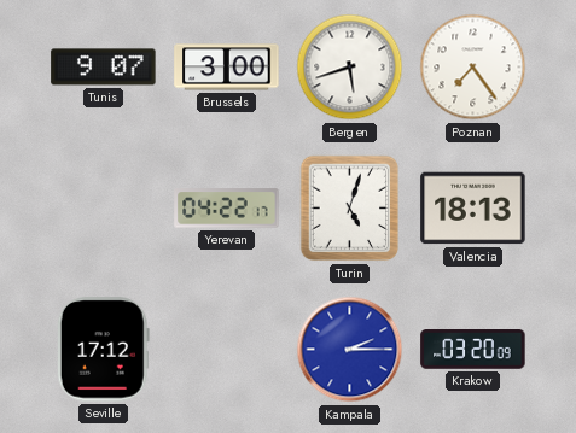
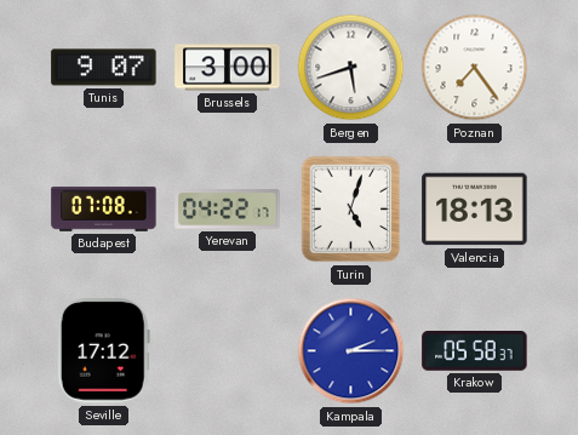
Budapest: none -> 07:08
Krakow: 03:20 -> 05:58
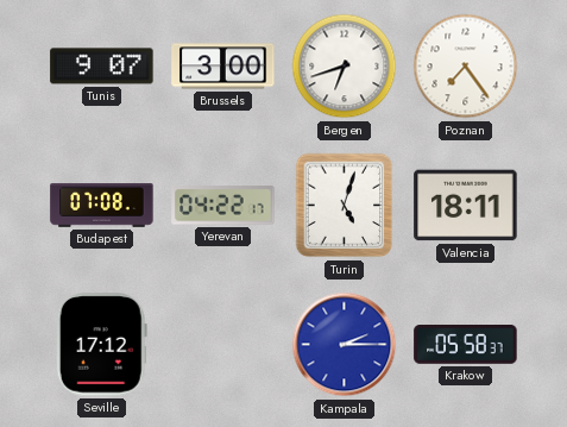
Bergen: 5:42 -> 6:42
Valencia: 18:13 -> 18:11
